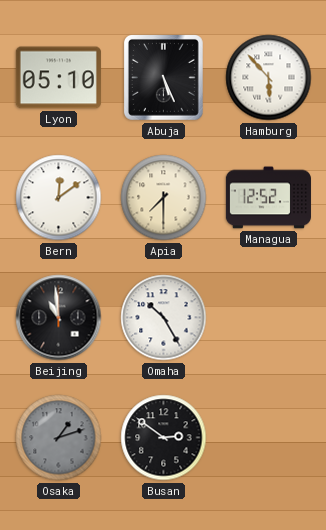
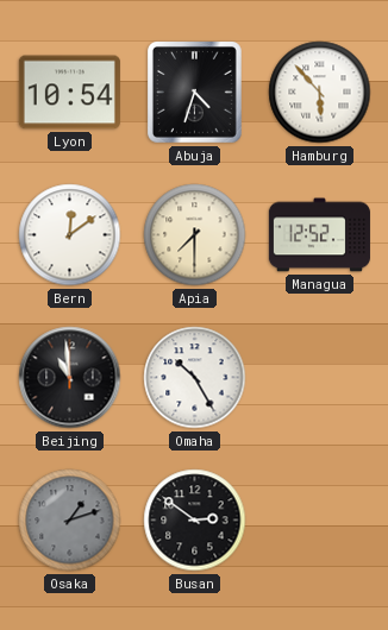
Lyon: 05:10 -> 10:54
Abuja: 5:26 -> 4:33
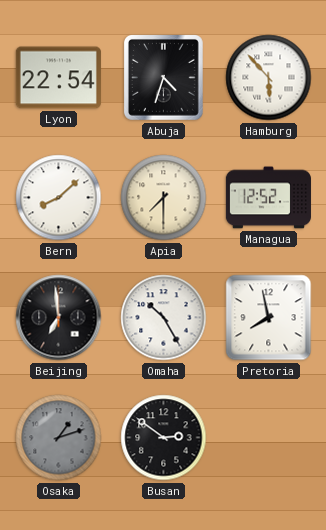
Lyon: 10:54 -> 22:54
Bern: 12:09 -> 8:08
Beijing: 10:59 -> 6:59
Pretoria: none -> 7:58
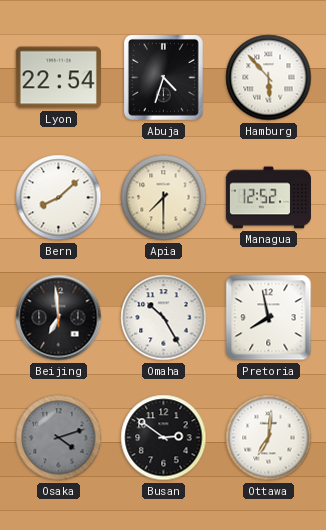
Osaka: 1:12 -> 4:12
Ottawa: none -> 7:01
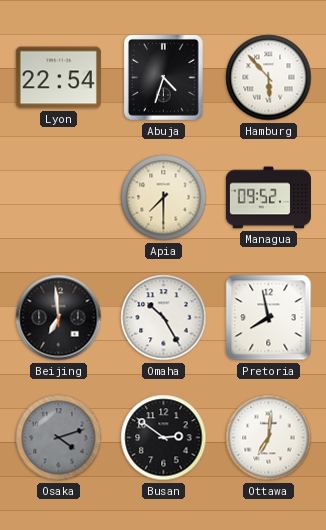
Bern: 8:08 -> none
Managua: 12:52 -> 09:52
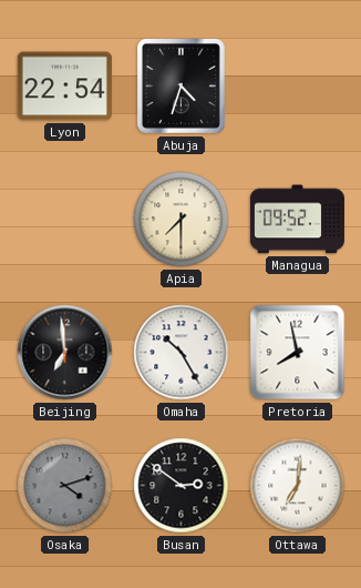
Hamburg: 5:53 -> none
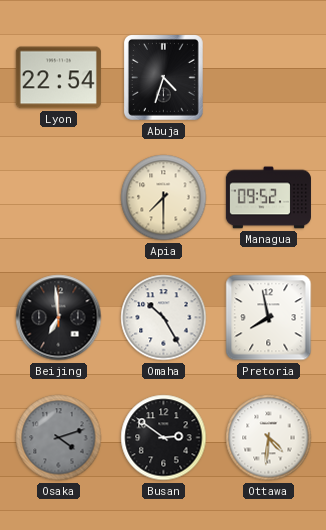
Ottawa: 7:01 -> 4:31
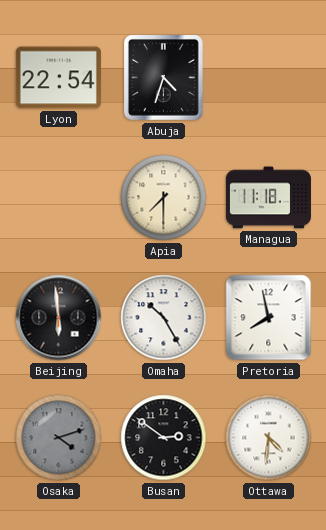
Managua: 09:52 -> 11:18
Beijing: 6:59 -> 5:59
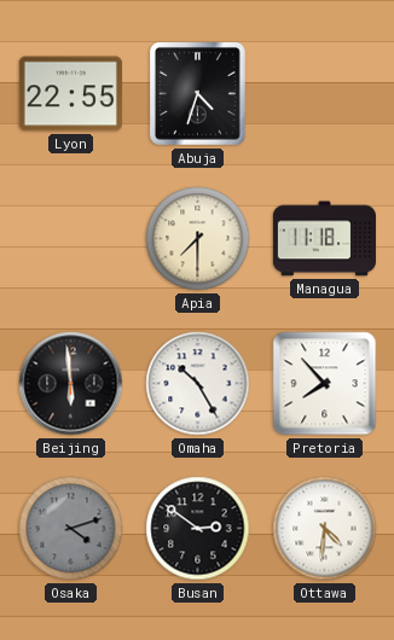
Lyon: 22:54 -> 22:55
Pretoria: 7:58 -> 7:53
